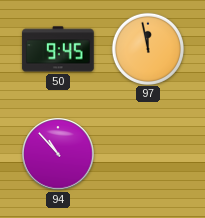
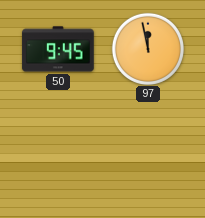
94: 10:53 -> none
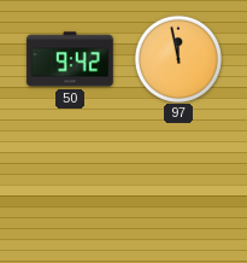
50: 9:45 -> 9:42
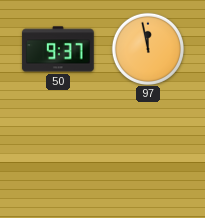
50: 9:42 -> 9:37
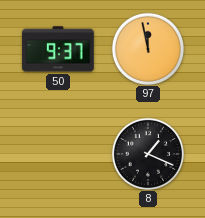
8: none -> 1:19
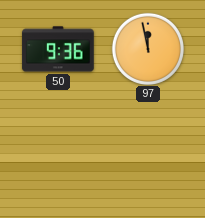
50: 9:37 -> 9:36
8: 1:19 -> none
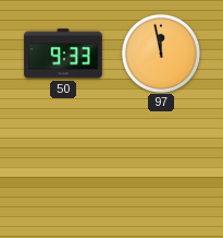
50: 9:36 -> 9:33
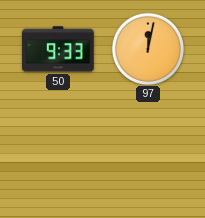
97: 11:58 -> 12:02
